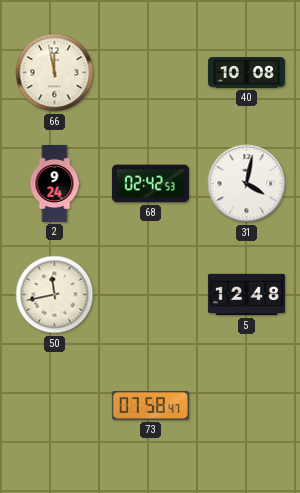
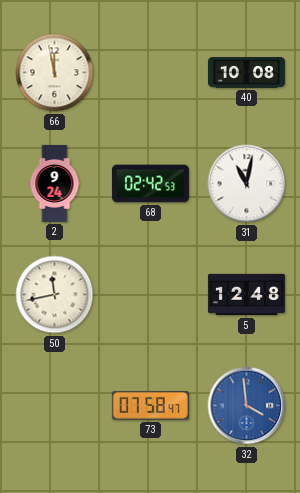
31: 4:02 -> 11:02
32: none -> 3:59
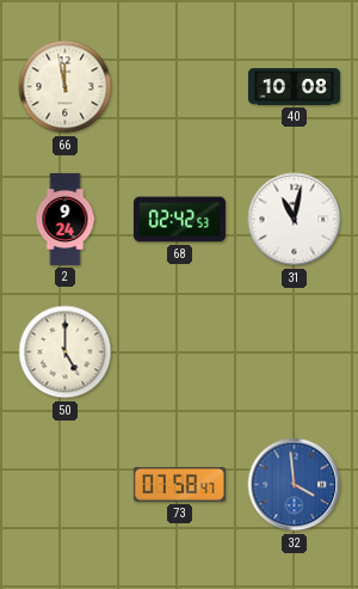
50: 11:43 -> 5:00
5: 12:48 -> none
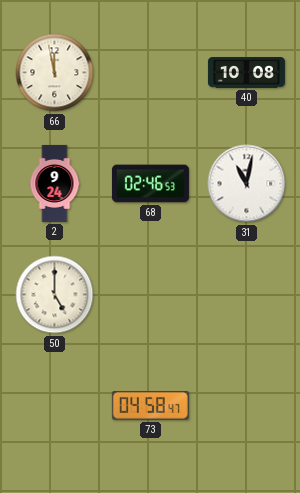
68: 02:42 -> 02:46
73: 07:58 -> 04:58
32: 3:59 -> none
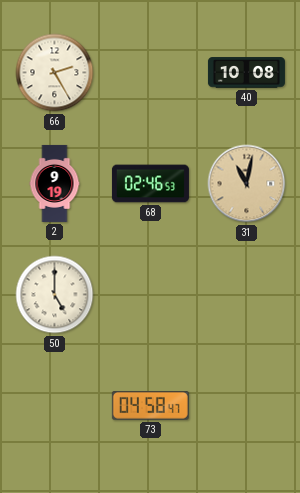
66: 11:58 -> 2:25
2: 9:24 -> 9:19
31 dial: white -> champagne
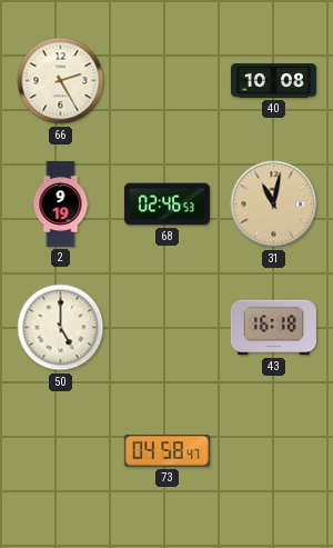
43: none -> 16:18
